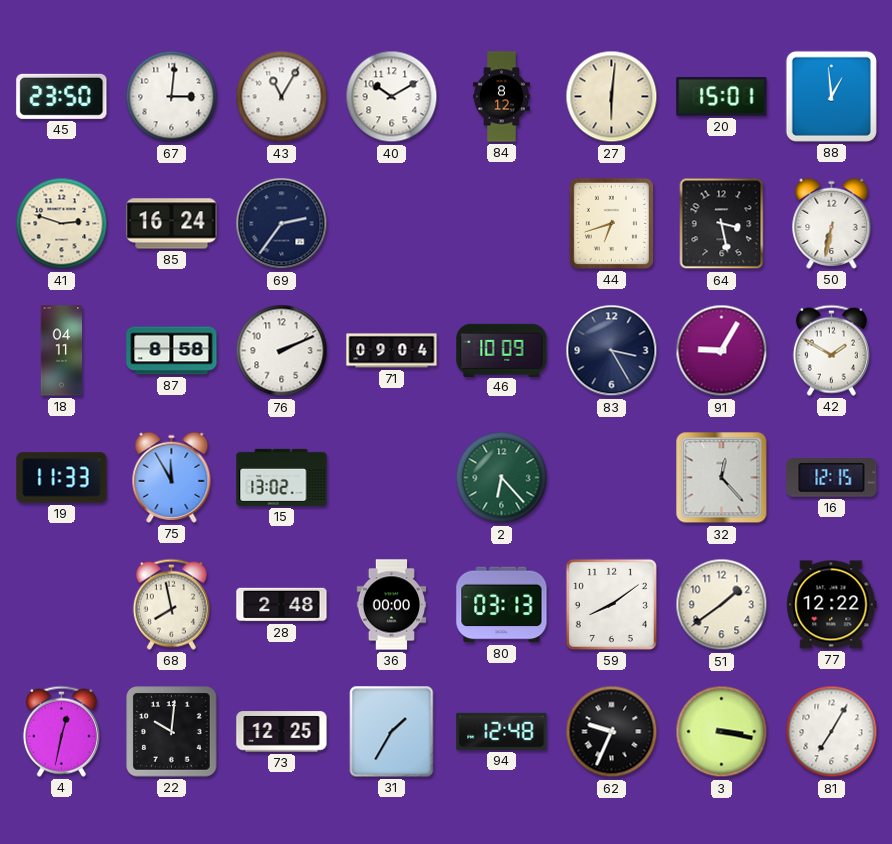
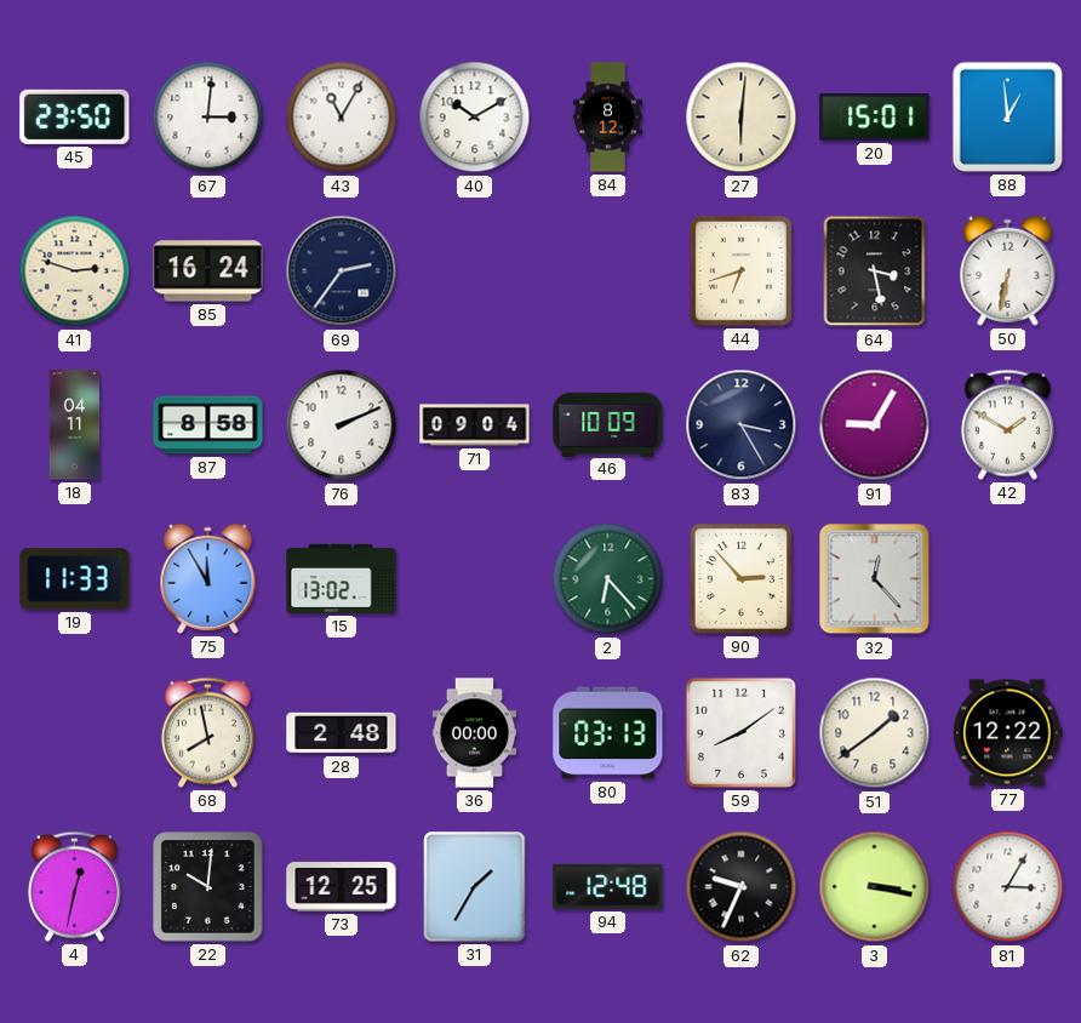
90: none -> 2:53
16: 12:15 -> none
81: 7:05 -> 3:05
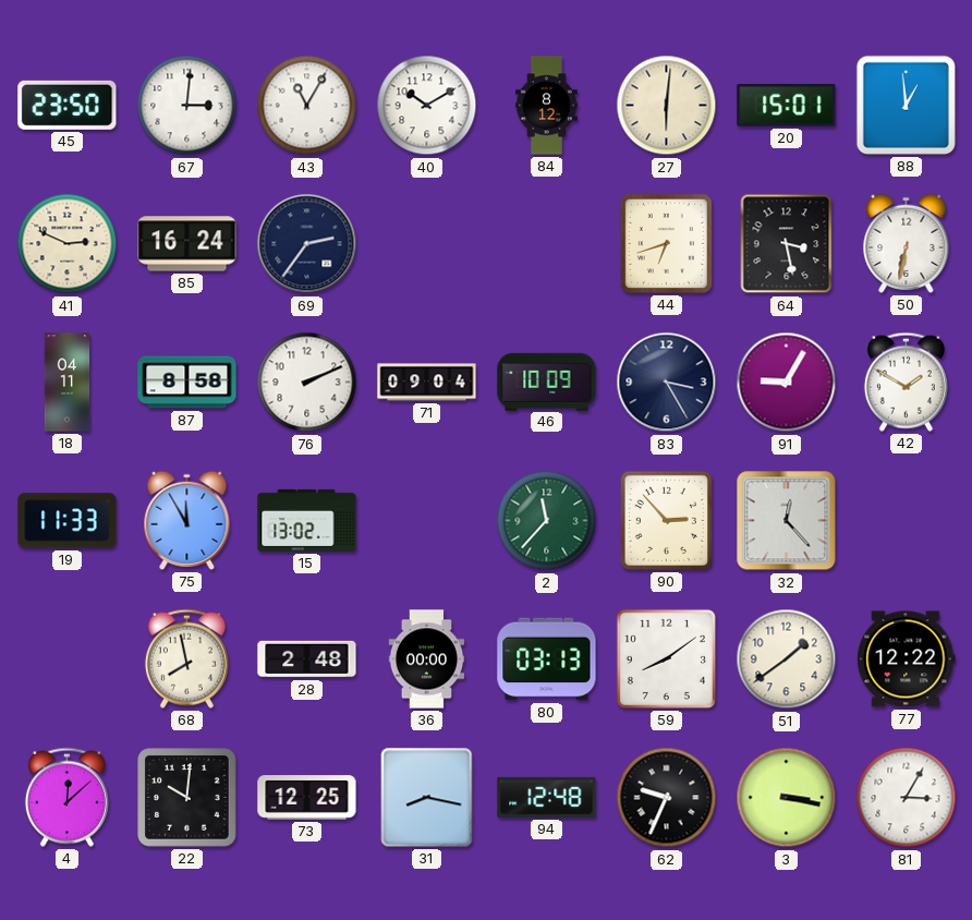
41: 2:48 -> 2:49
2: 6:23 -> 11:37
4: 12:32 -> 12:08
31: 1:35 -> 8:17
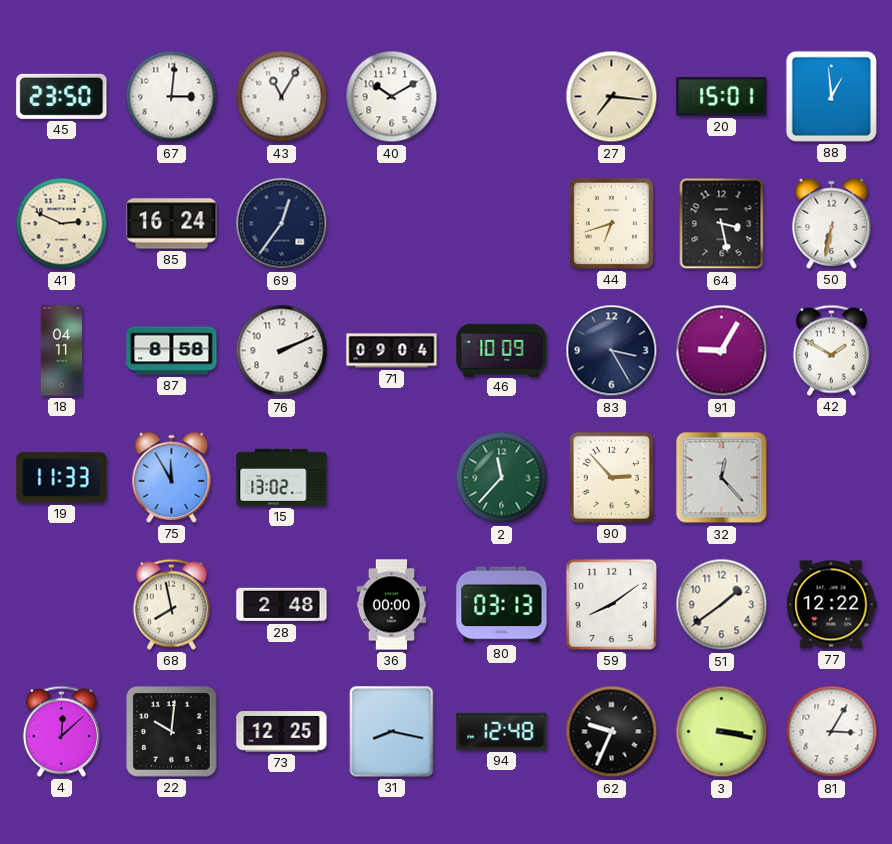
84: 8:12 -> none
27: 6:01 -> 7:16
69: 2:36 -> 12:36
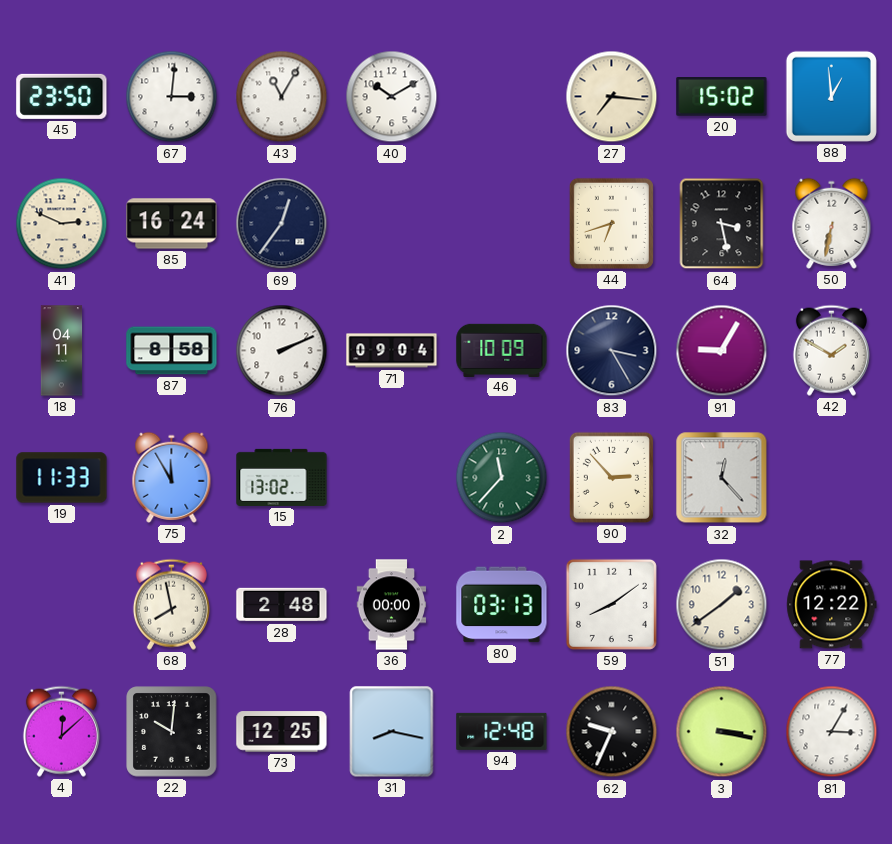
20: 15:01 -> 15:02
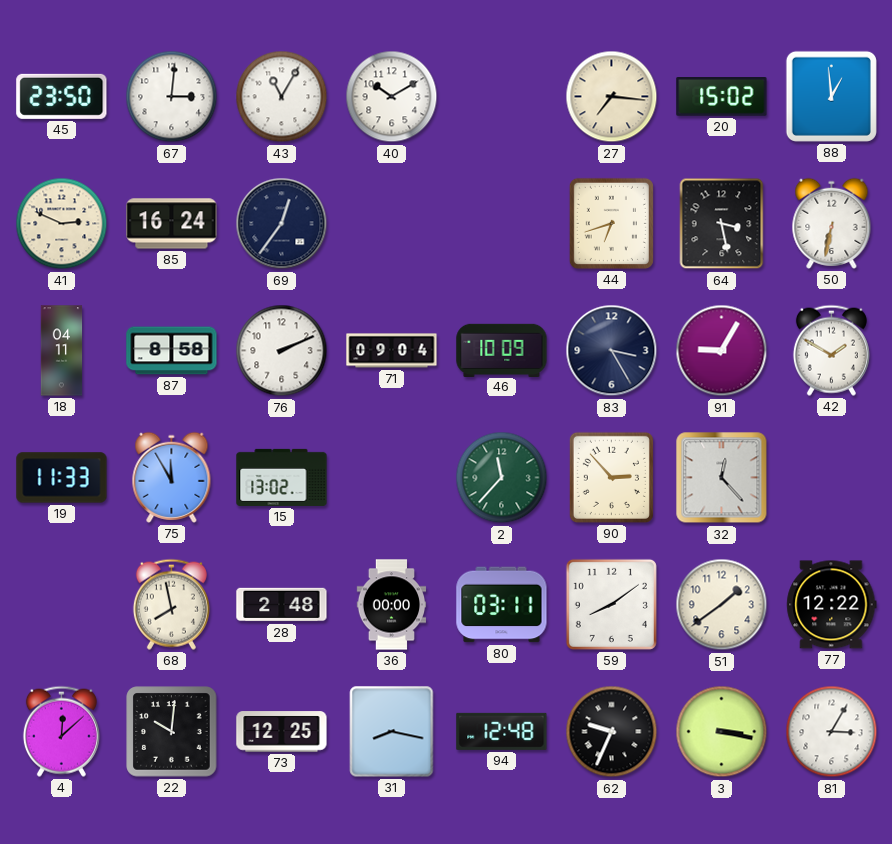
80: 03:13 -> 03:11
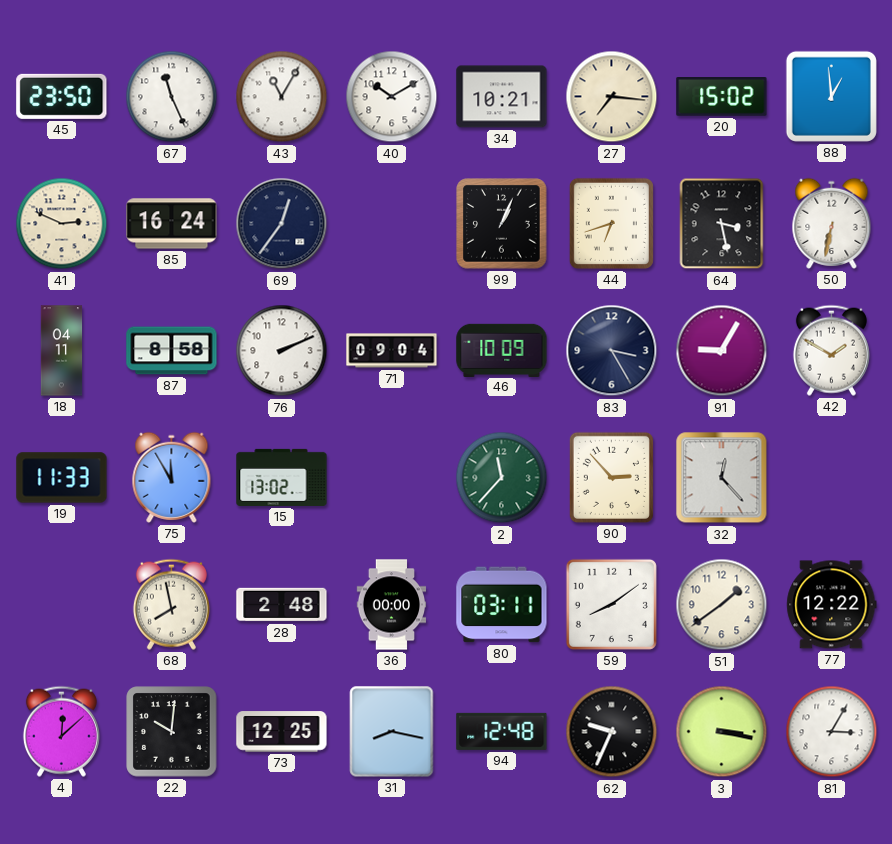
67: 3:01 -> 11:26
34: none -> 10:21
99: none -> 1:04
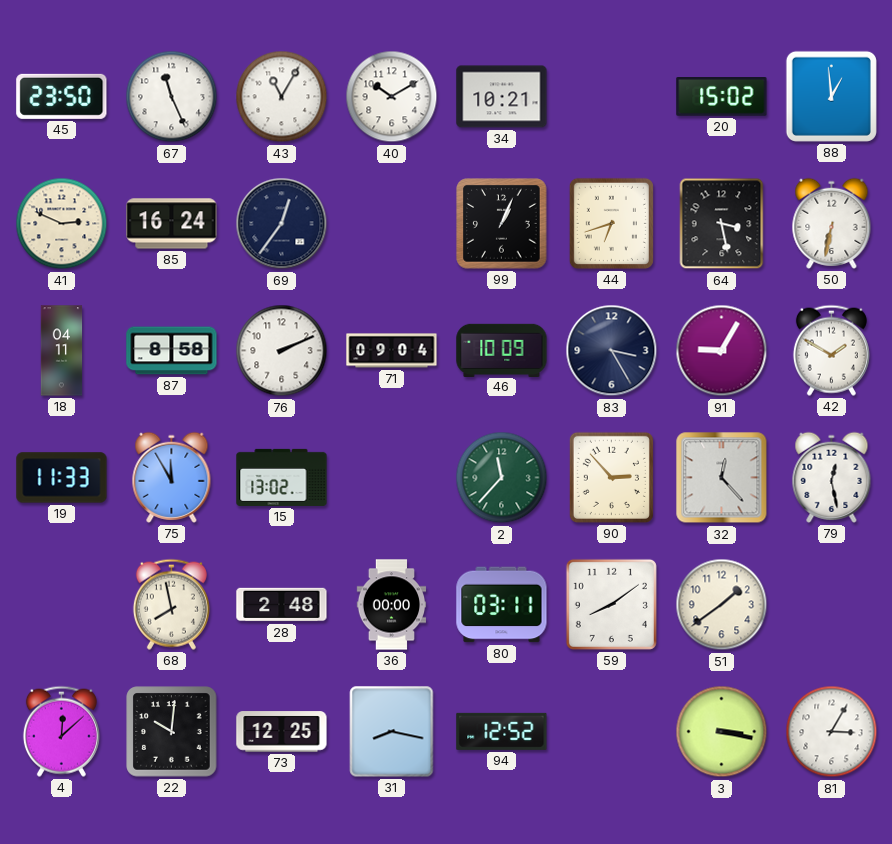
27: 7:16 -> none
79: none -> 12:28
77: 12:22 -> none
94: 12:48 -> 12:52
62: 9:34 -> none
